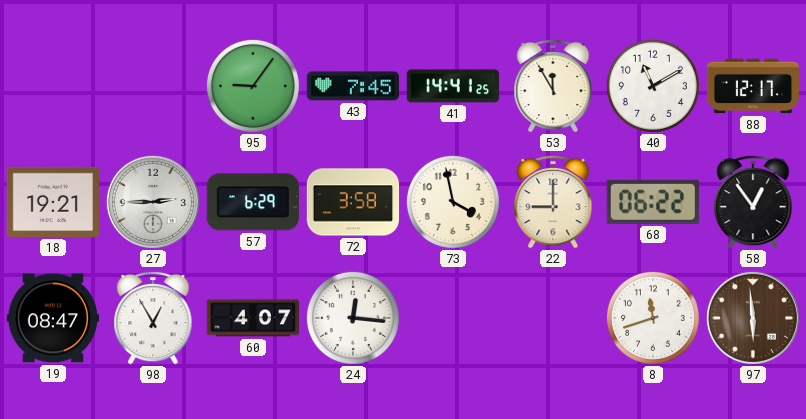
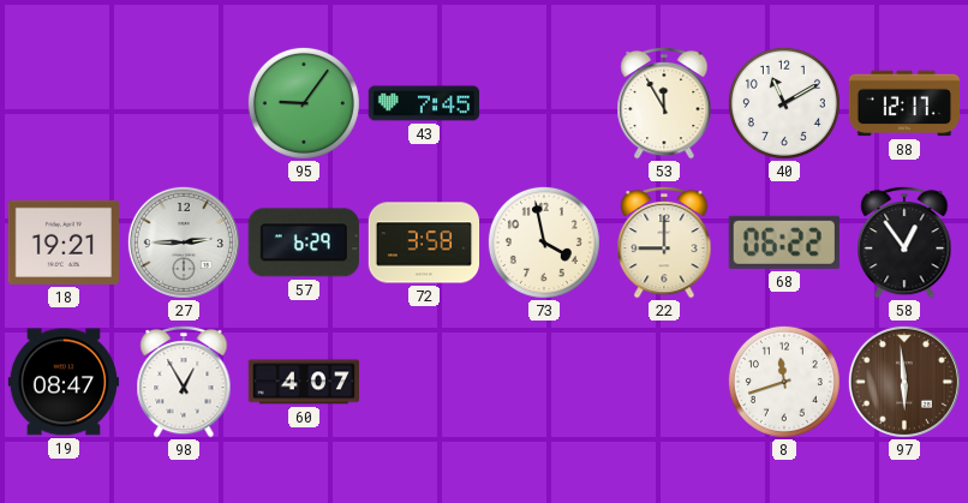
41: 14:41 -> none
24: 12:16 -> none
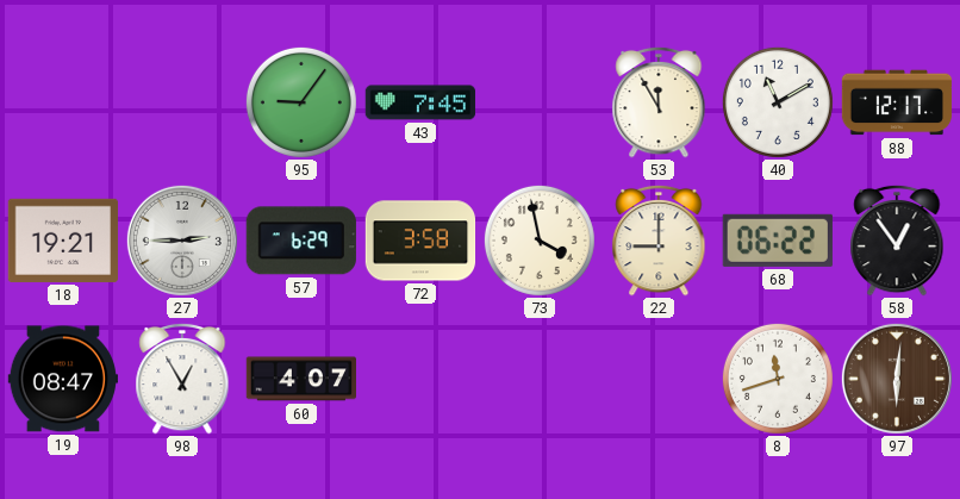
97: 5:59 -> 6:01
